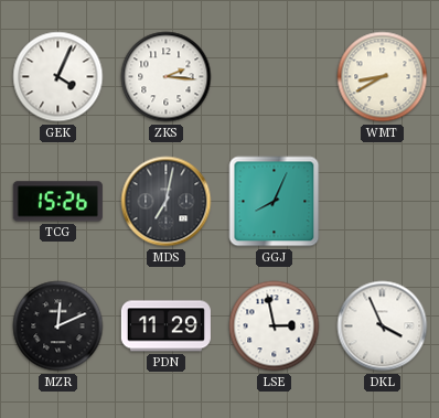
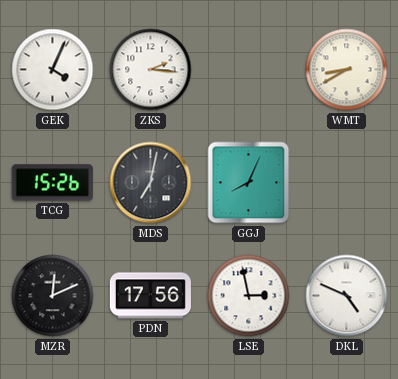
PDN: 11:29 -> 17:56
DKL: 3:56 -> 4:49
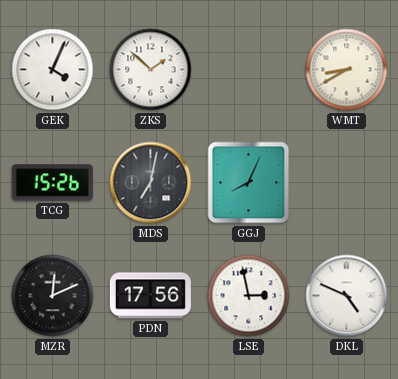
ZKS: 2:16 -> 1:52
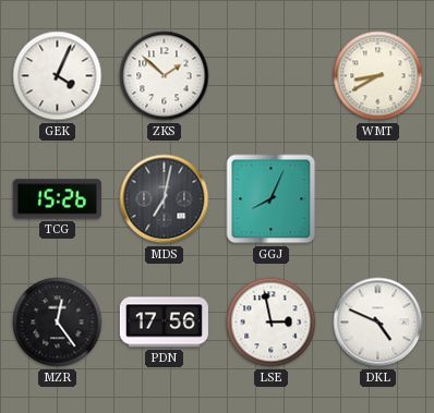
MZR: 12:11 -> 12:24
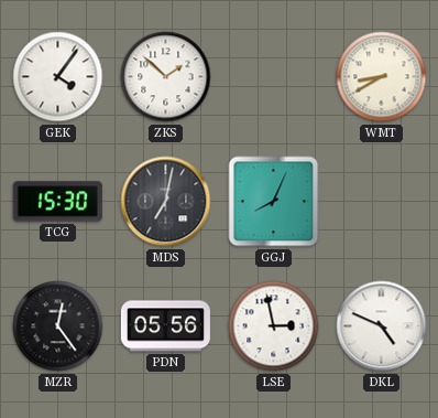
GEK: 4:04 -> 4:06
TCG: 15:26 -> 15:30
PDN: 17:56 -> 05:56
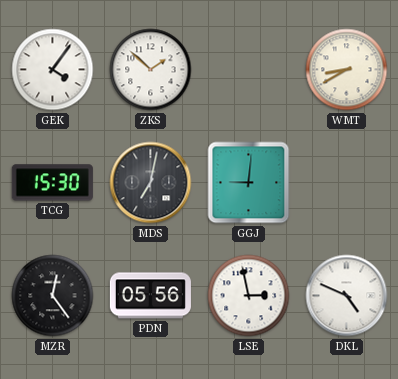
GGJ: 8:04 -> 9:01
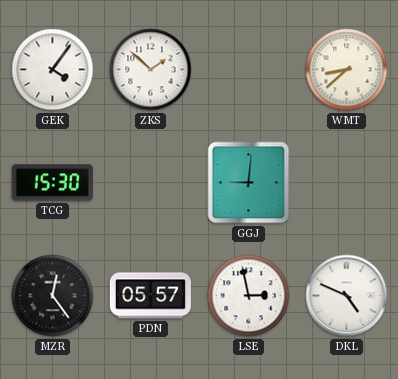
WMT: 8:40 -> 8:38
MDS: 7:02 -> none
PDN: 05:56 -> 05:57
